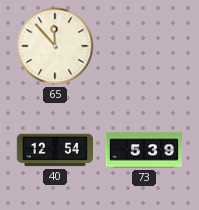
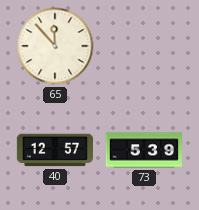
40: 12:54 -> 12:57
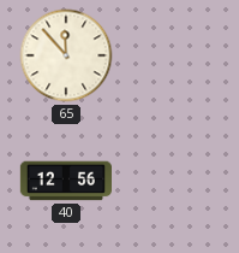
40: 12:57 -> 12:56
73: 5:39 -> none
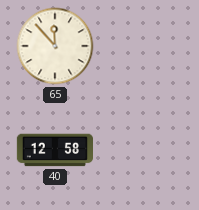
40: 12:56 -> 12:58
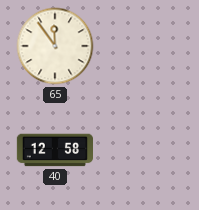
65: 11:53 -> 11:54
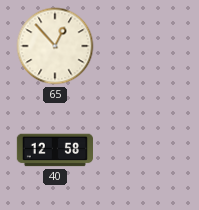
65: 11:54 -> 12:53
